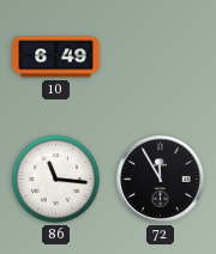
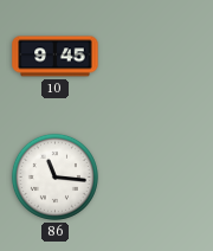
10: 6:49 -> 9:45
72: 11:55 -> none
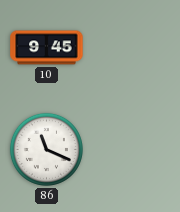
86: 11:16 -> 11:19
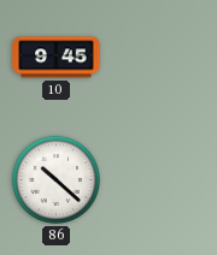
86: 11:19 -> 10:22
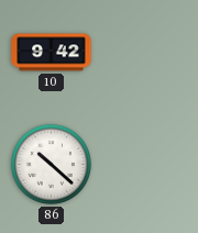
10: 9:45 -> 9:42
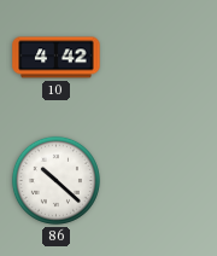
10: 9:42 -> 4:42
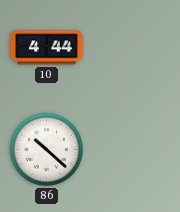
10: 4:42 -> 4:44
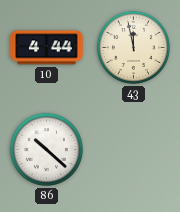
43: none -> 11:58
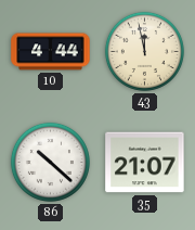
35: none -> 21:07
